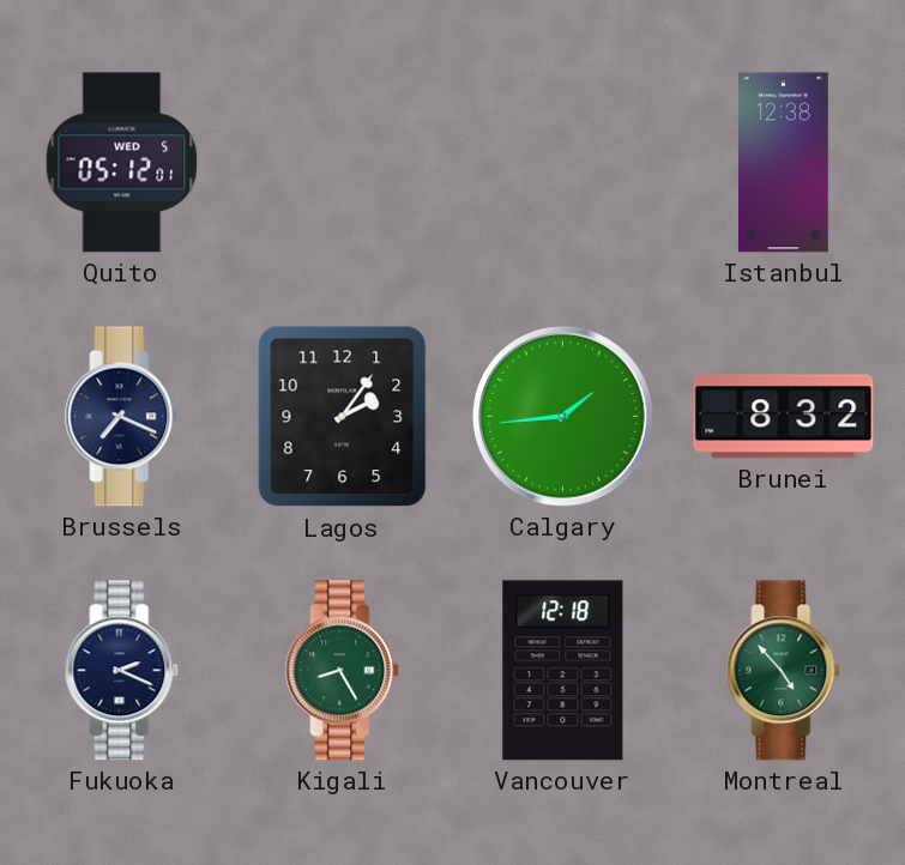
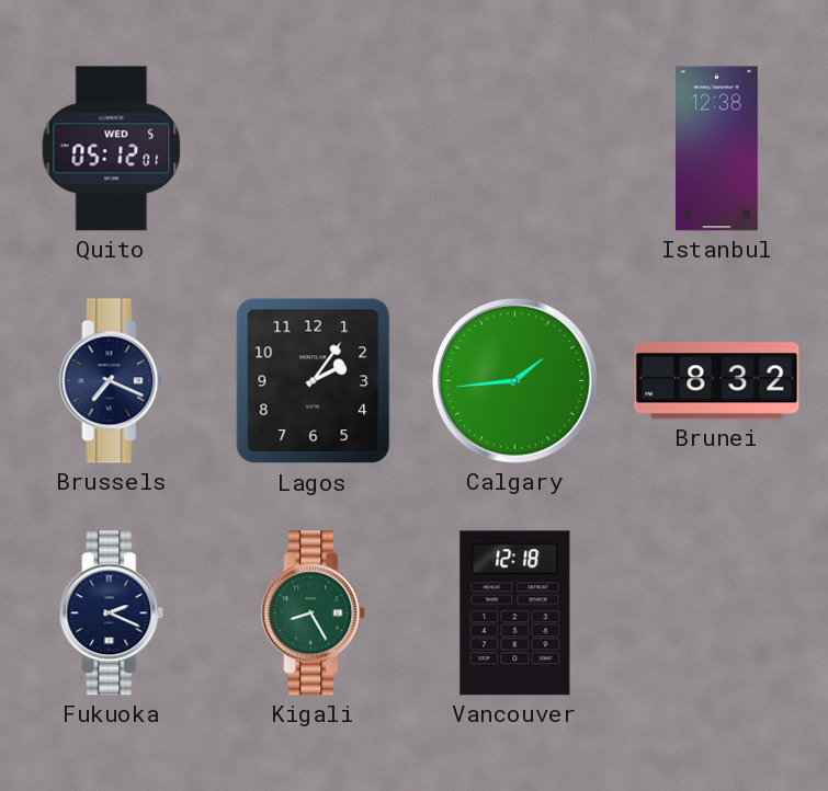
Montreal: 4:53 -> none
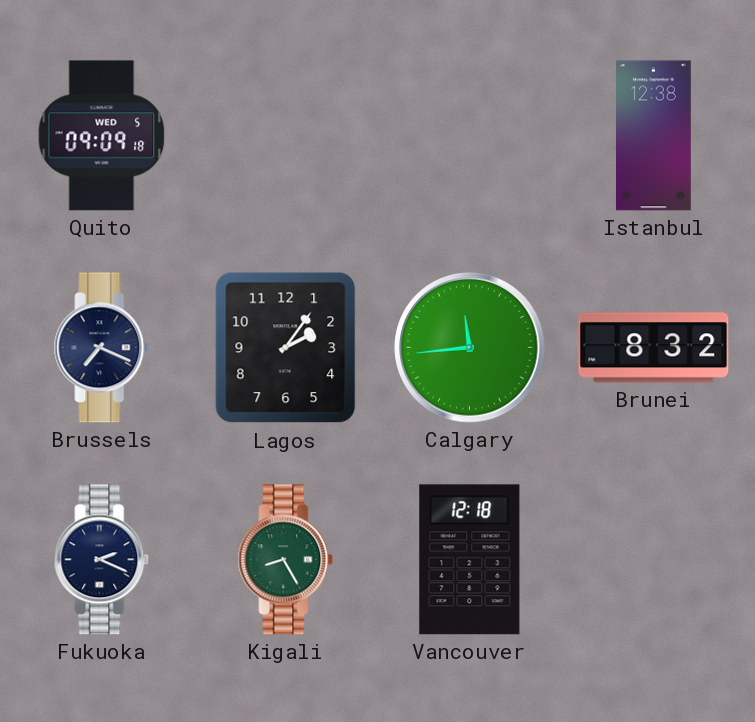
Quito: 05:12 -> 09:09
Calgary: 1:44 -> 11:44
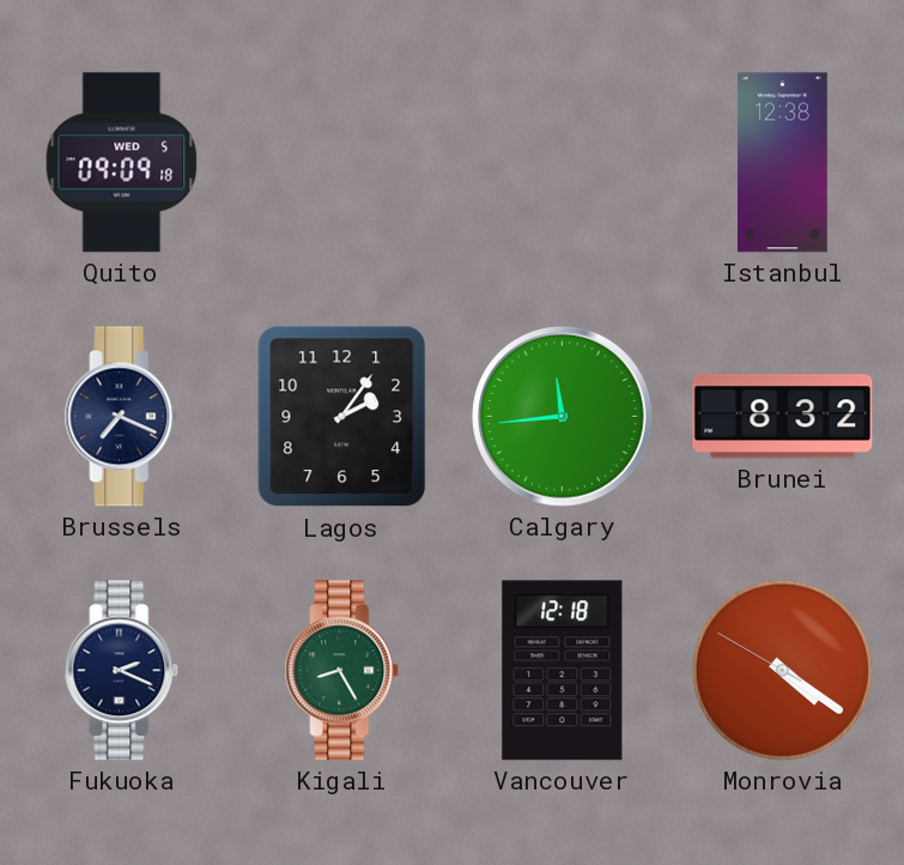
Monrovia: none -> 4:20
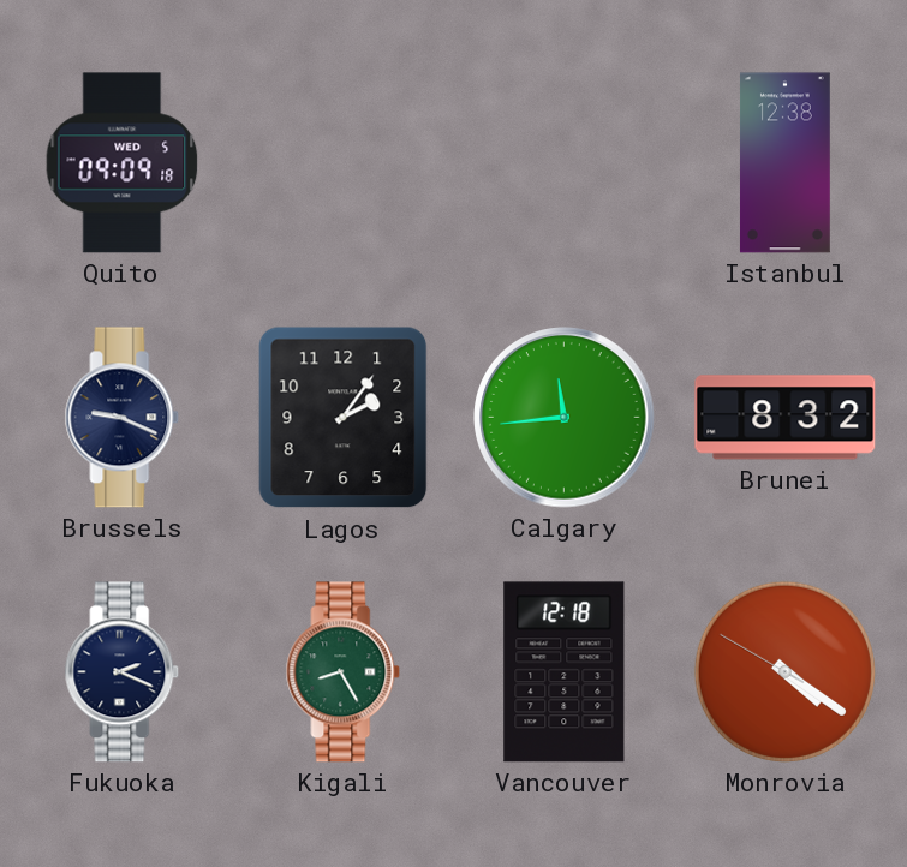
Brussels: 7:19 -> 9:19
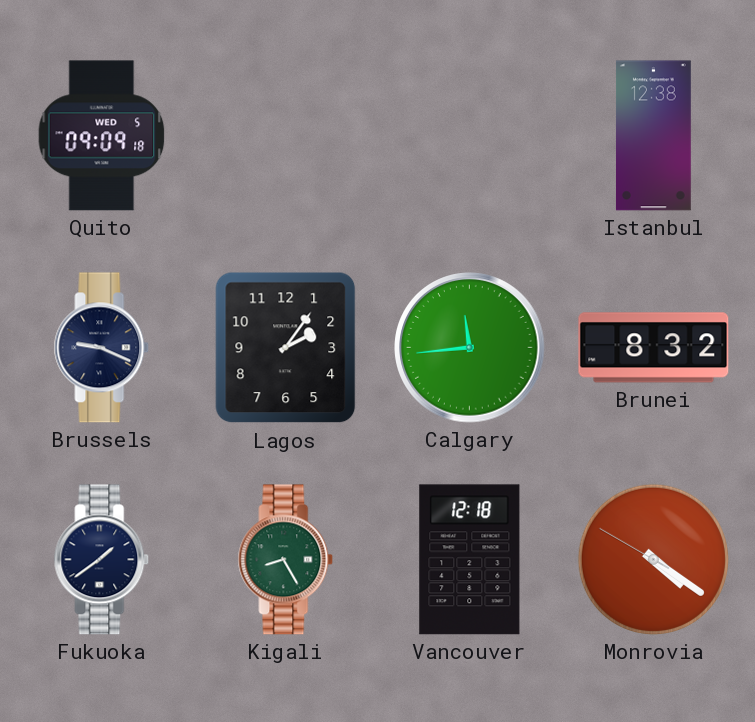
Fukuoka: 2:19 -> 1:39
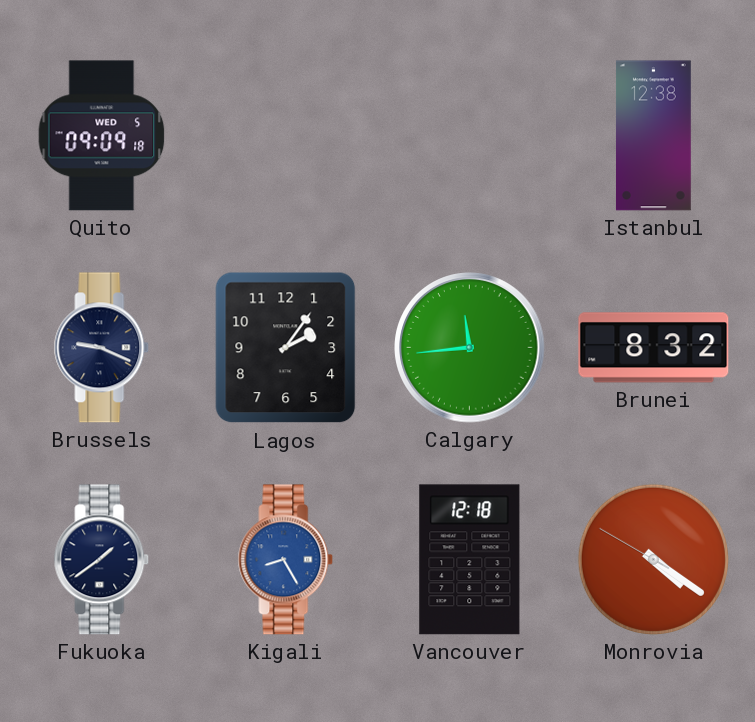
Kigali dial: green -> blue
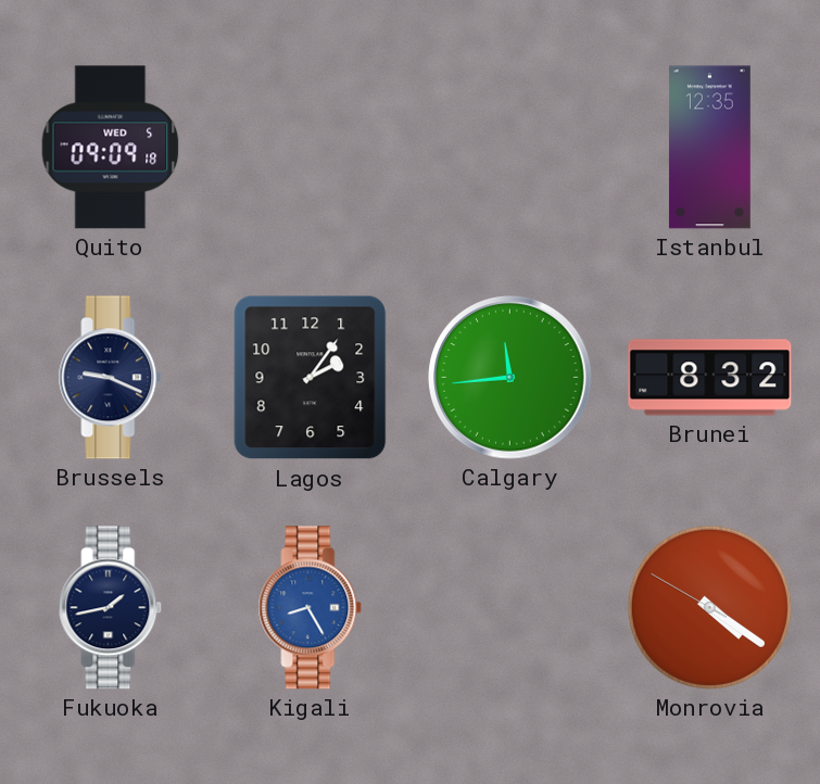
Istanbul: 12:38 -> 12:35
Fukuoka: 1:39 -> 1:43
Vancouver: 12:18 -> none
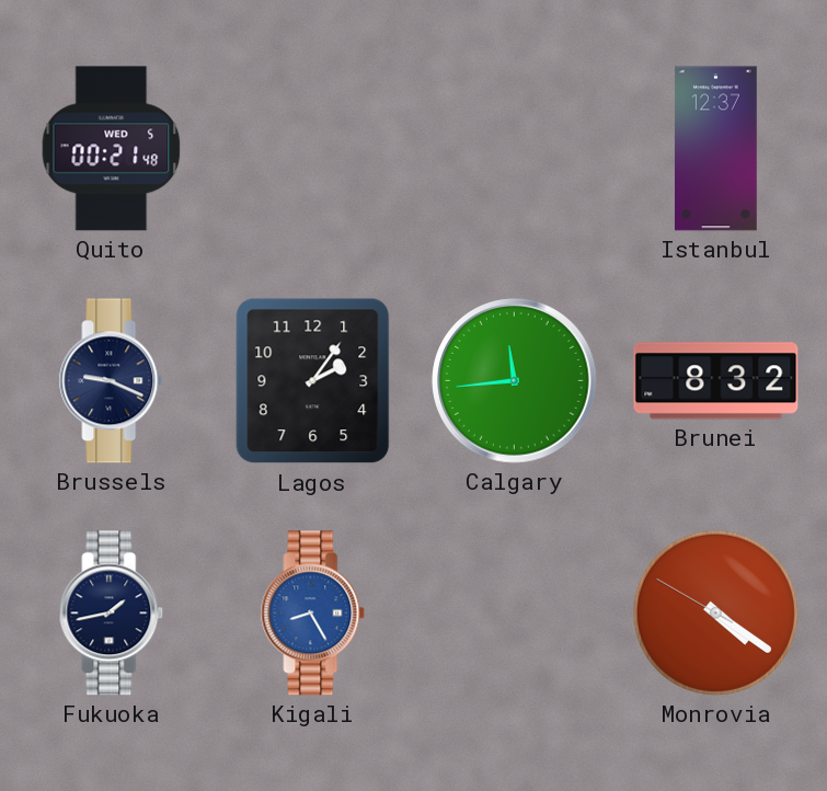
Quito: 09:09 -> 00:21
Istanbul: 12:35 -> 12:37
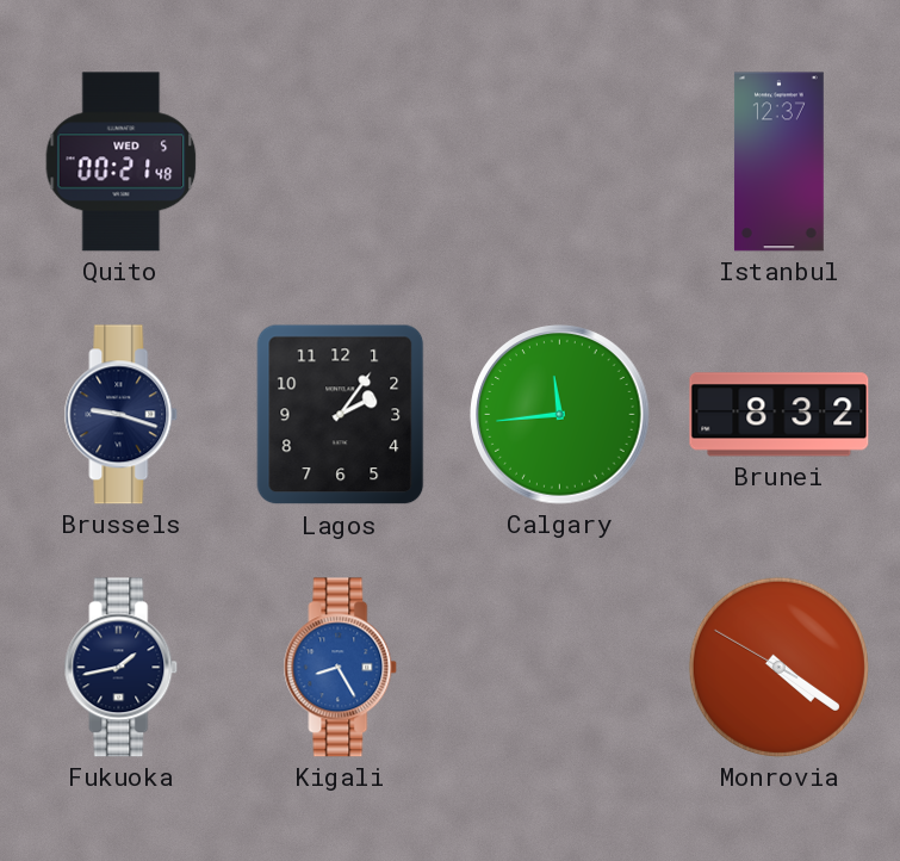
Brussels: 9:19 -> 9:18
